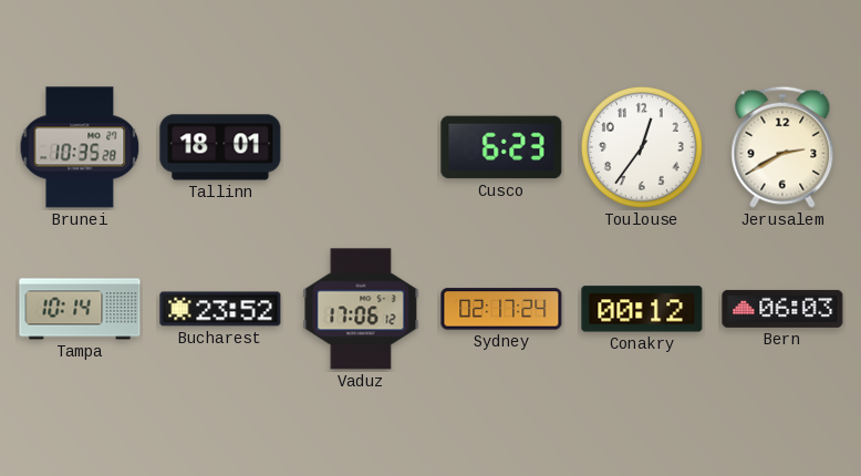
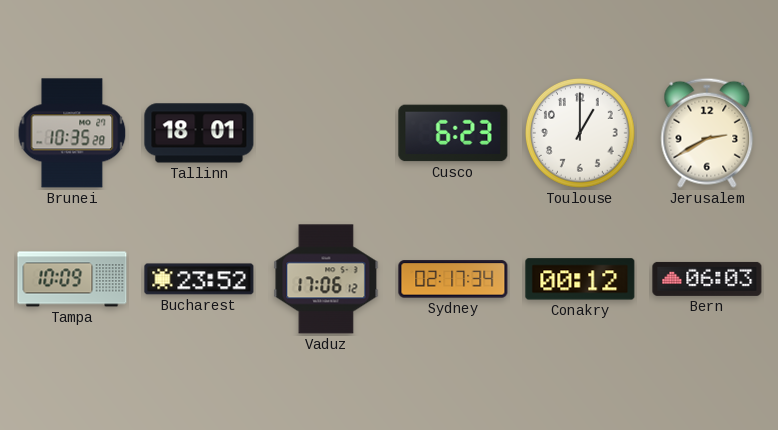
Toulouse: 12:36 -> 1:00
Tampa: 10:14 -> 10:09
Sydney: 02:17:24 -> 02:17:34
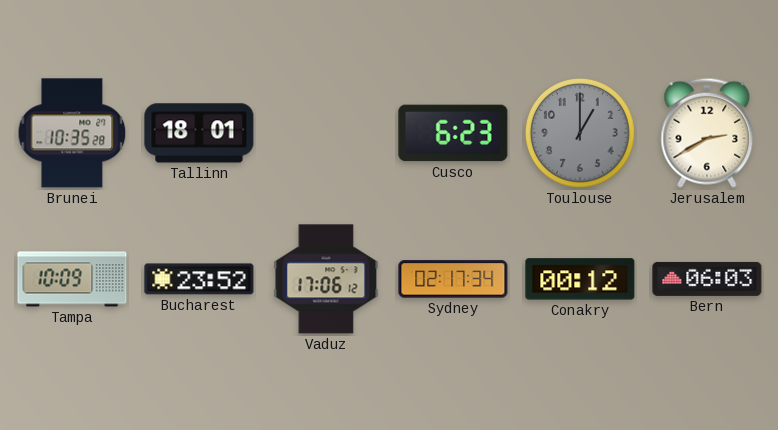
Toulouse dial: white -> grey
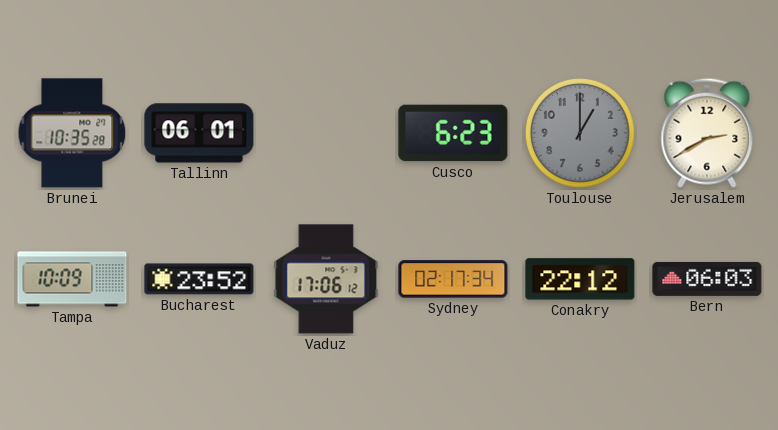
Tallinn: 18:01 -> 06:01
Conakry: 00:12 -> 22:12
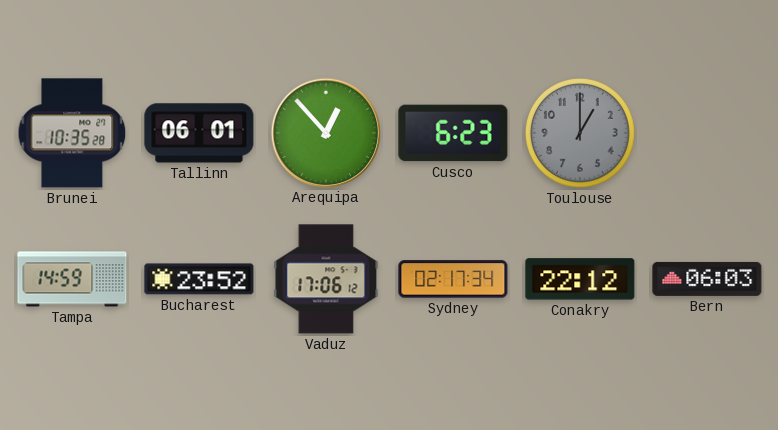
Arequipa: none -> 12:53
Jerusalem: 2:40 -> none
Tampa: 10:09 -> 14:59
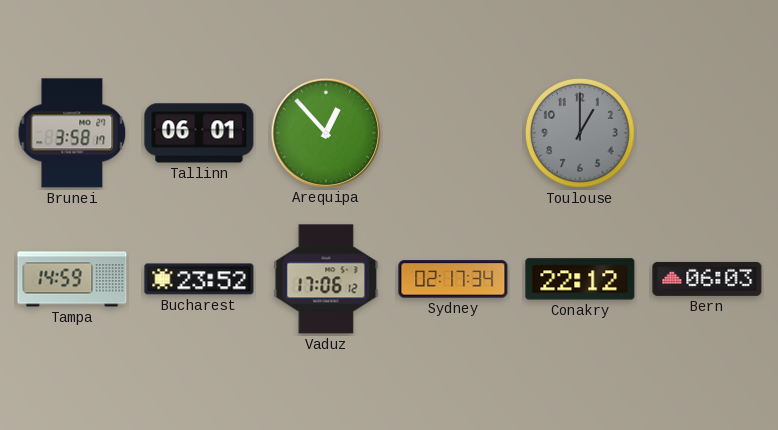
Brunei: 10:35 -> 3:58
Cusco: 6:23 -> none
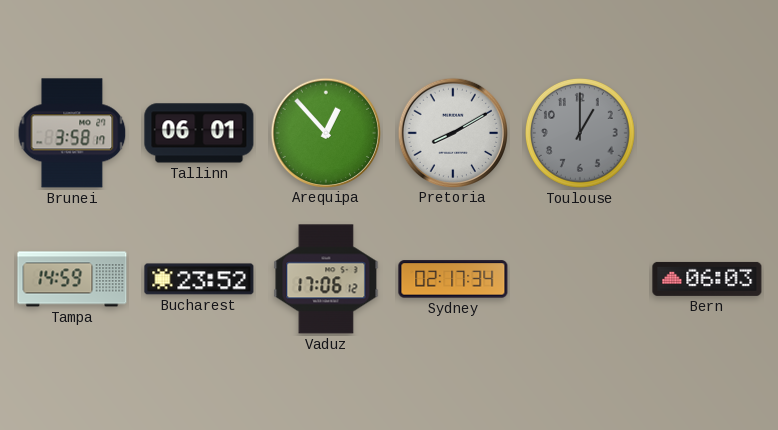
Pretoria: none -> 8:10
Conakry: 22:12 -> none
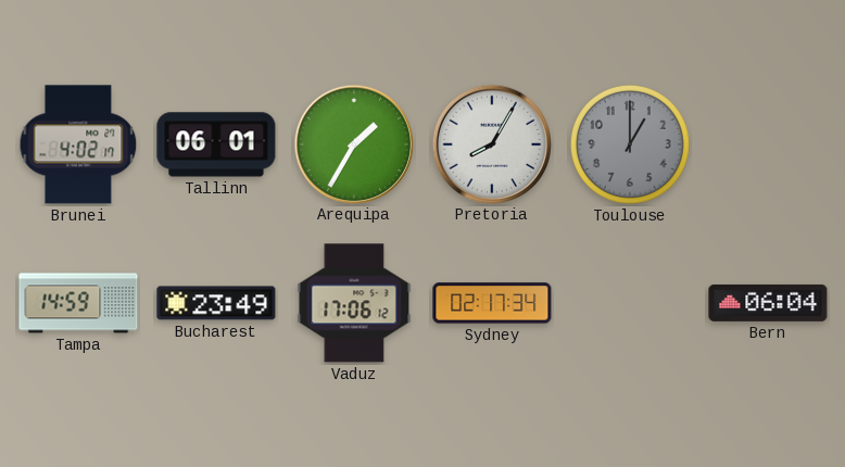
Brunei: 3:58 -> 4:02
Arequipa: 12:53 -> 1:35
Pretoria: 8:10 -> 8:05
Bucharest: 23:52 -> 23:49
Bern: 06:03 -> 06:04
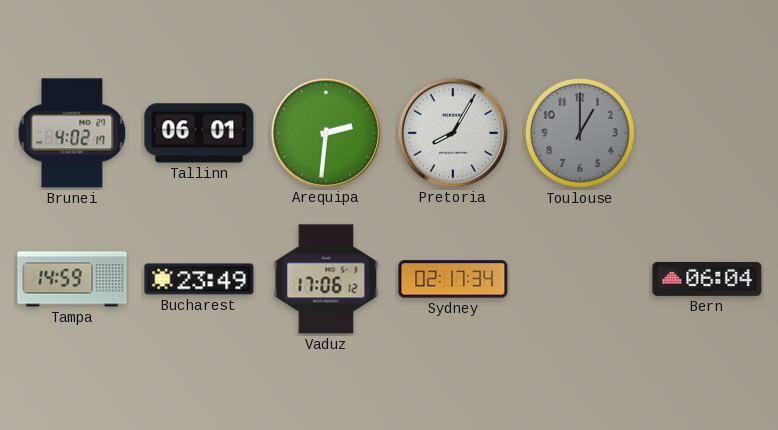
Arequipa: 1:35 -> 2:31
